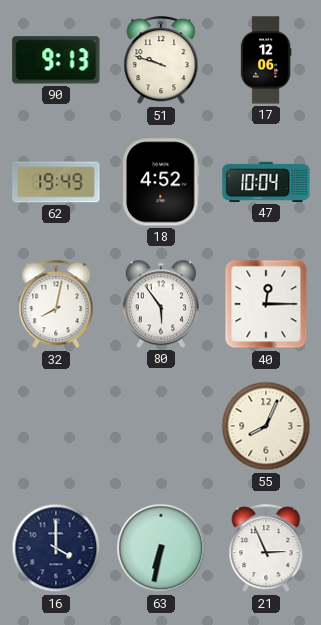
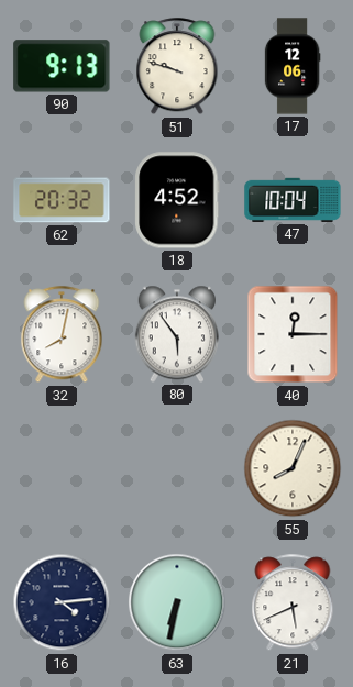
62: 19:49 -> 20:32
16: 4:00 -> 4:14
21: 2:56 -> 5:41
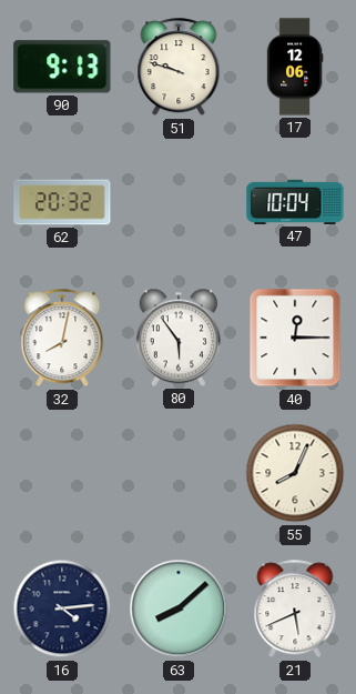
18: 4:52 -> none
63: 6:32 -> 8:08
